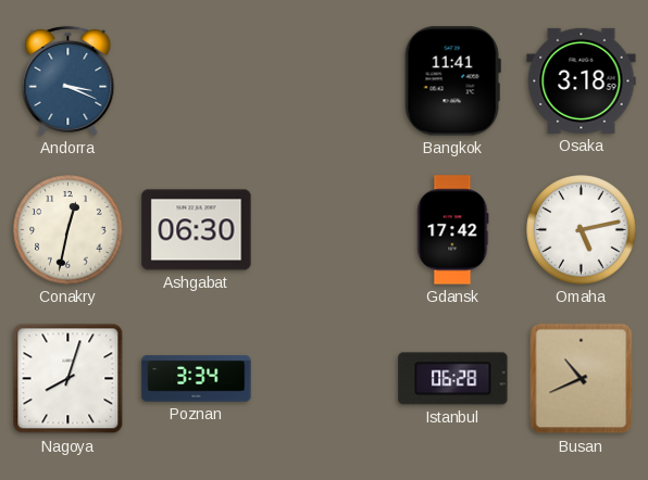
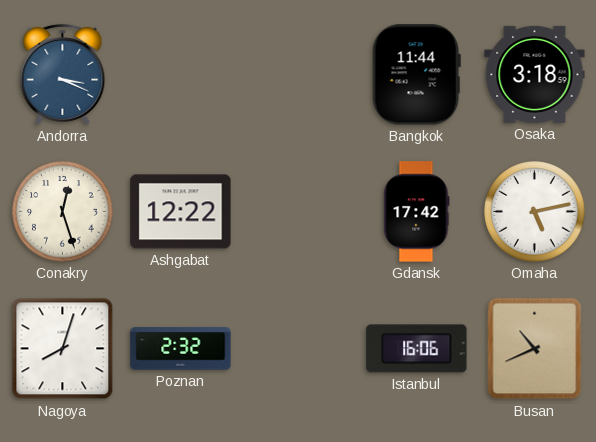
Bangkok: 11:41 -> 11:44
Conakry: 12:32 -> 12:27
Ashgabat: 06:30 -> 12:22
Poznan: 3:34 -> 2:32
Istanbul: 06:28 -> 16:06
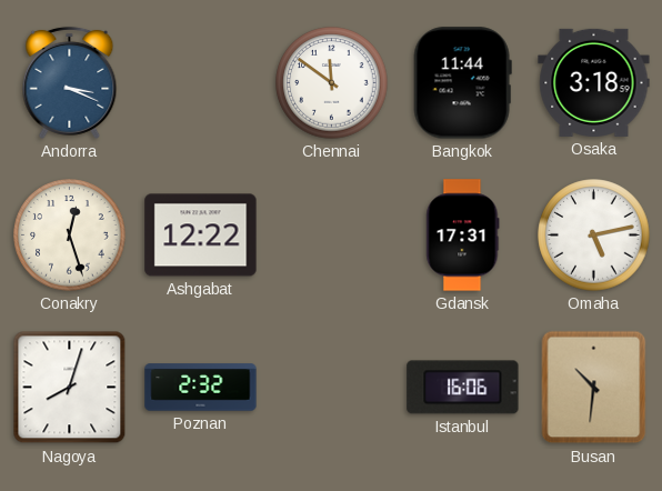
Chennai: none -> 11:51
Gdansk: 17:42 -> 17:31
Busan: 10:41 -> 10:31
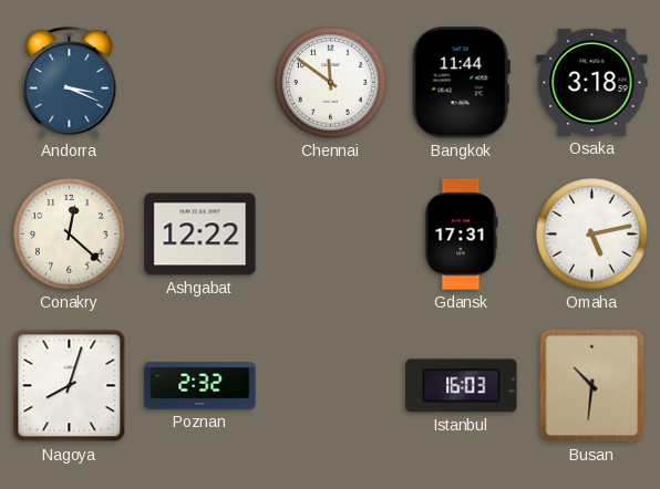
Conakry: 12:27 -> 12:22
Istanbul: 16:06 -> 16:03
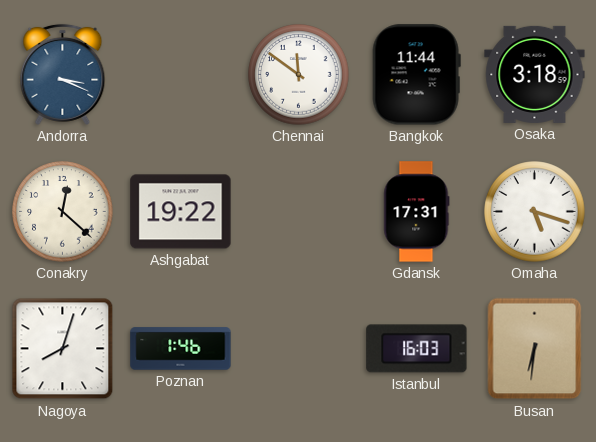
Ashgabat: 12:22 -> 19:22
Omaha: 5:13 -> 5:18
Poznan: 2:32 -> 1:46
Busan: 10:31 -> 6:31
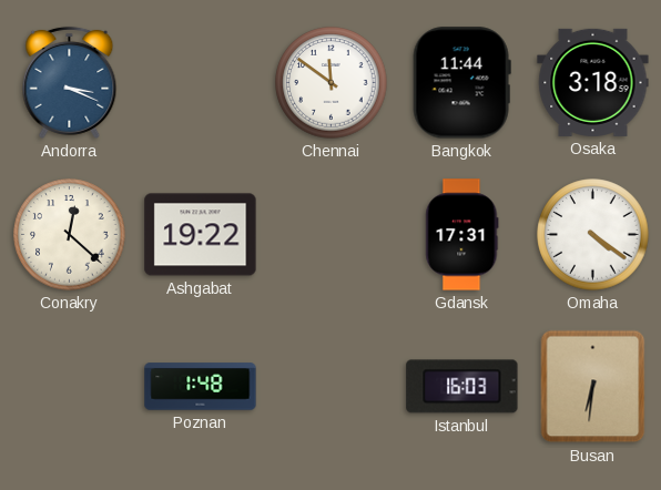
Omaha: 5:18 -> 4:21
Nagoya: 8:03 -> none
Poznan: 1:46 -> 1:48
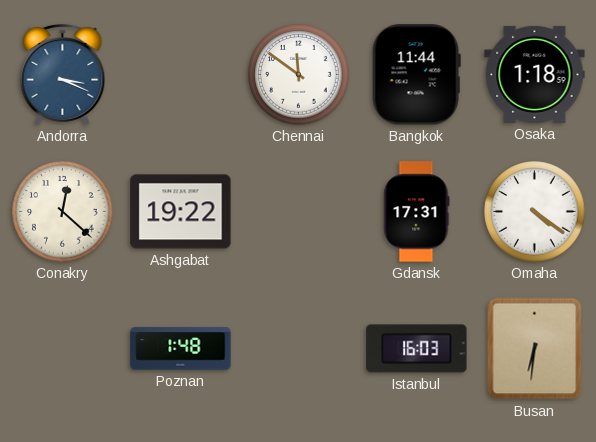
Osaka: 3:18 -> 1:18
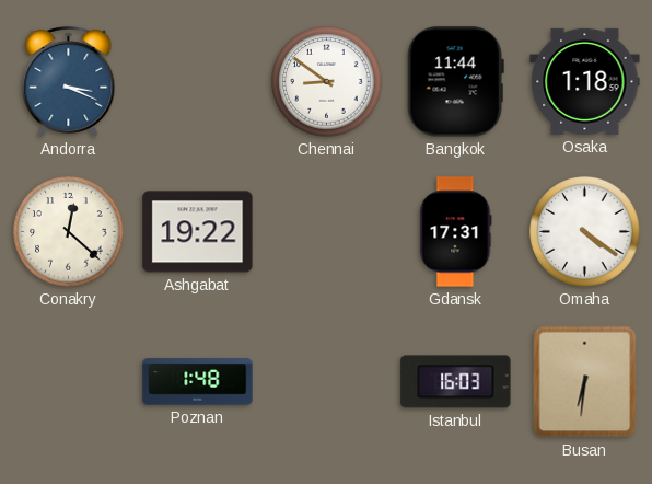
Chennai: 11:51 -> 8:51
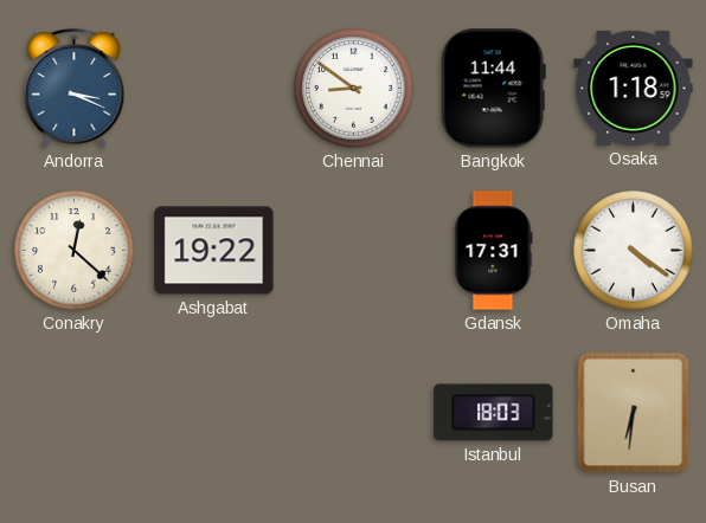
Poznan: 1:48 -> none
Istanbul: 16:03 -> 18:03
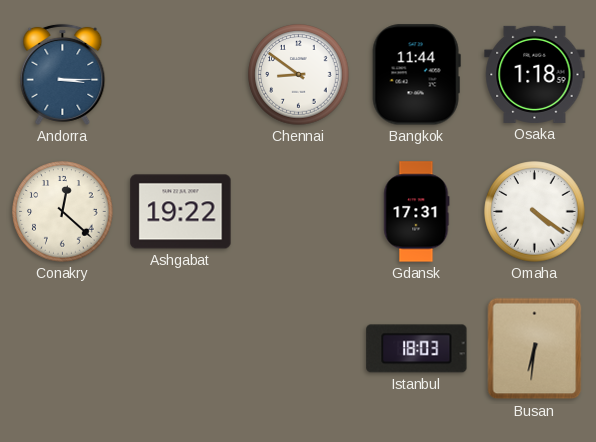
Andorra: 3:19 -> 3:15
